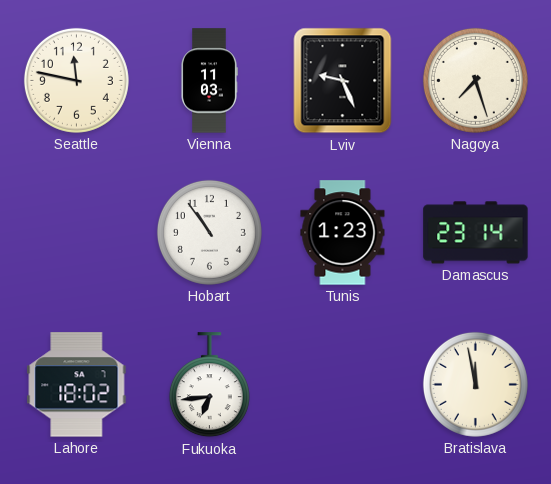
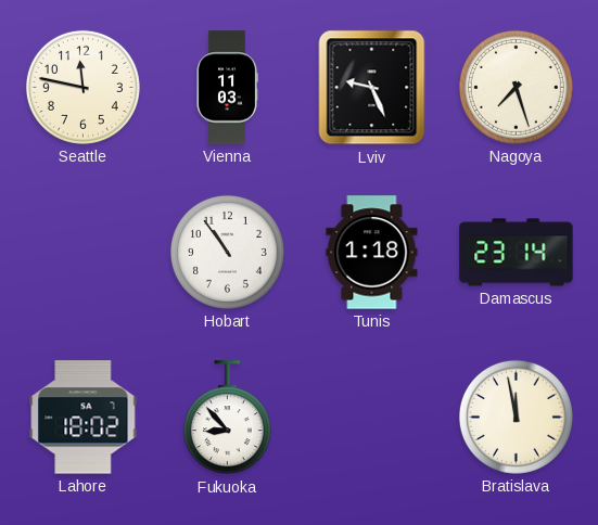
Tunis: 1:23 -> 1:18
Fukuoka: 6:44 -> 8:53
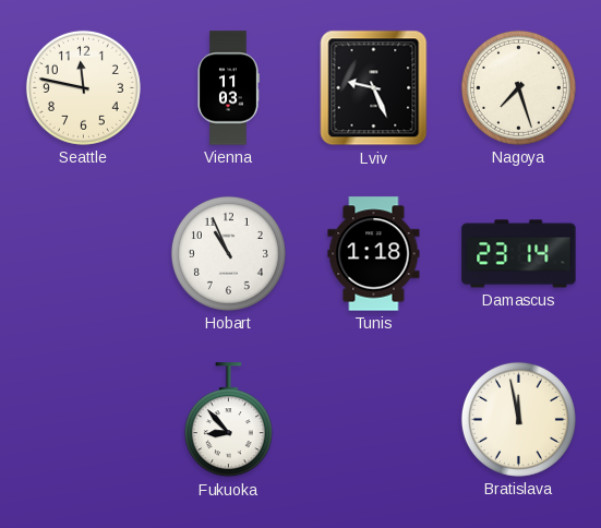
Hobart: 10:54 -> 10:56
Lahore: 18:02 -> none
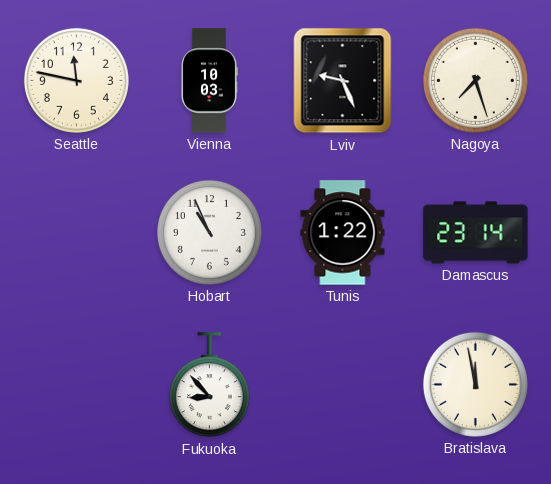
Vienna: 11:03 -> 10:03
Tunis: 1:18 -> 1:22
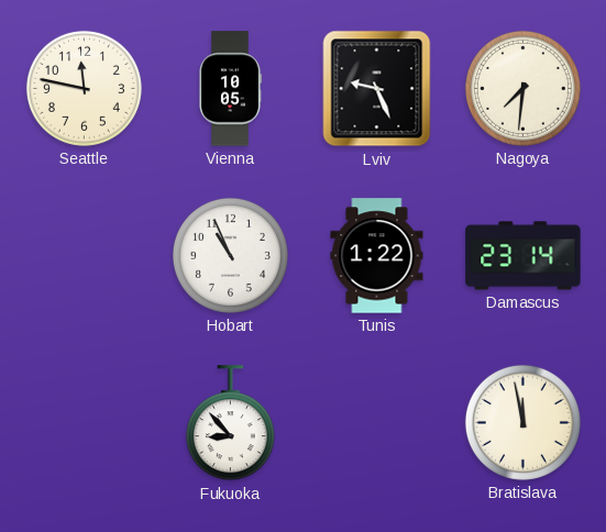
Vienna: 10:03 -> 10:05
Nagoya: 7:27 -> 7:31
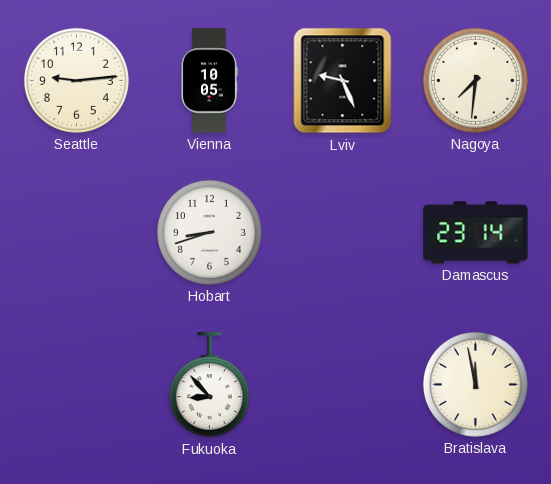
Seattle: 11:47 -> 9:14
Hobart: 10:56 -> 8:42
Tunis: 1:22 -> none
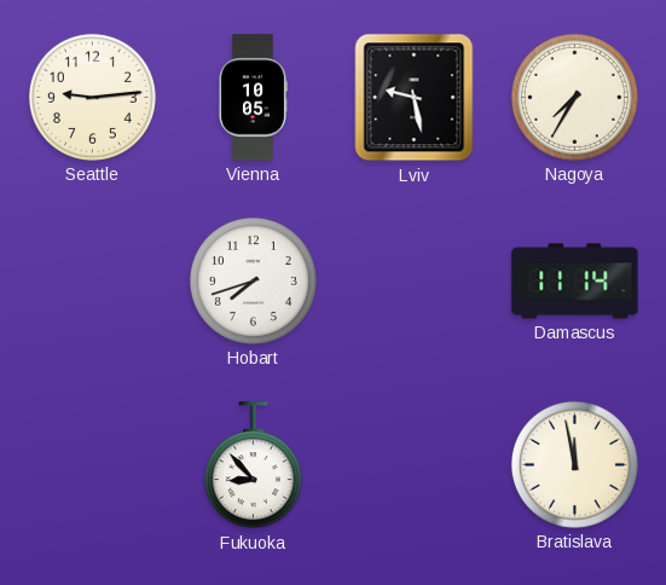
Lviv: 9:26 -> 9:28
Nagoya: 7:31 -> 7:35
Hobart: 8:42 -> 7:42
Damascus: 23:14 -> 11:14
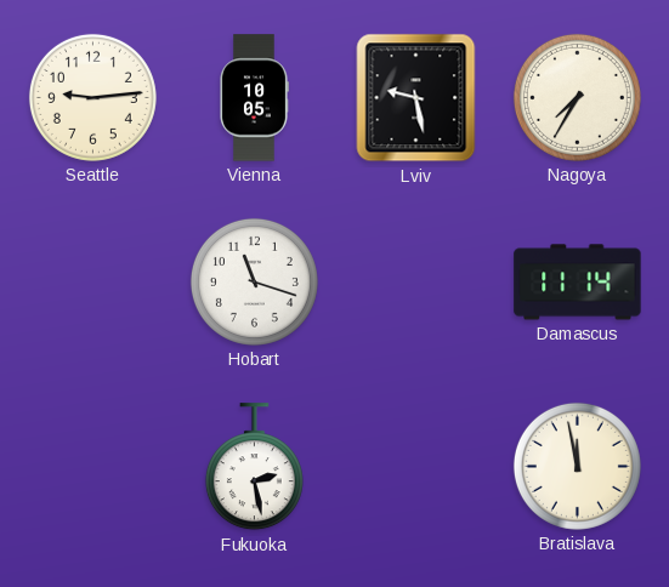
Hobart: 7:42 -> 11:18
Fukuoka: 8:53 -> 2:28
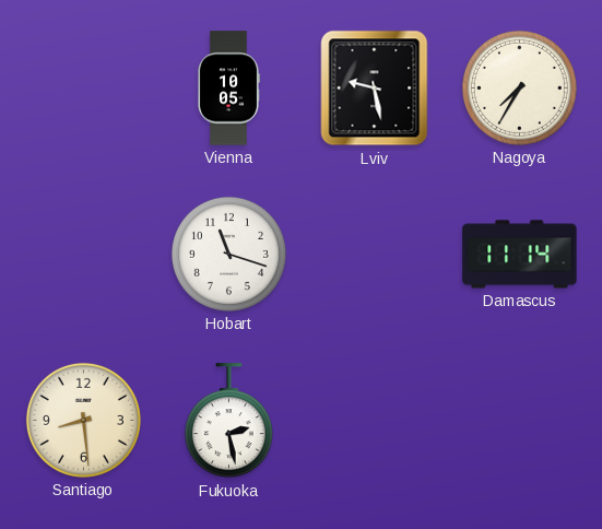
Seattle: 9:14 -> none
Santiago: none -> 8:29
Bratislava: 11:58 -> none
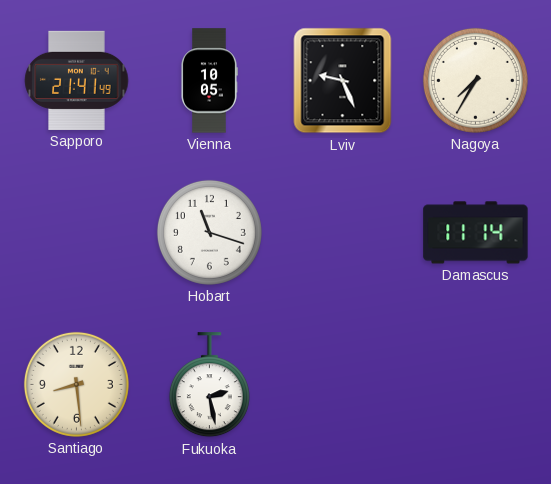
Sapporo: none -> 21:41
Lviv: 9:28 -> 9:26
